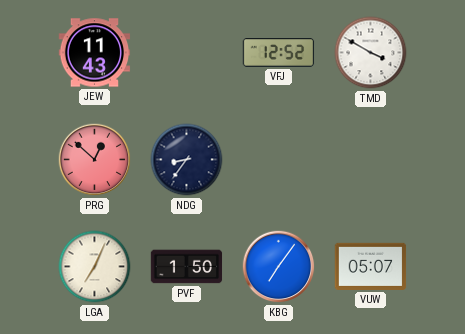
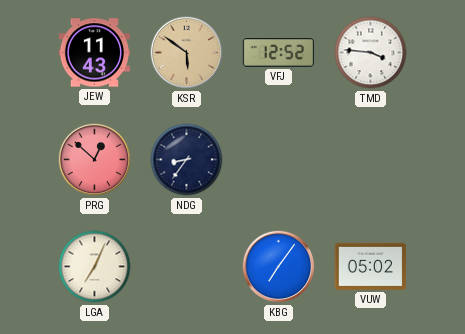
KSR: none -> 5:51
TMD: 3:50 -> 3:46
PVF: 1:50 -> none
VUW: 05:07 -> 05:02
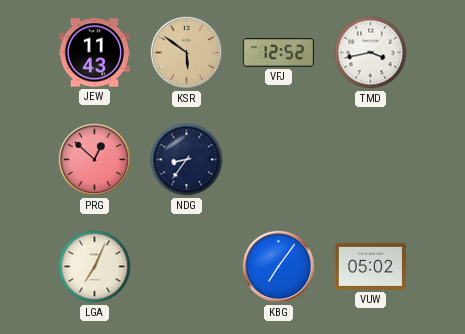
TMD: 3:46 -> 3:43
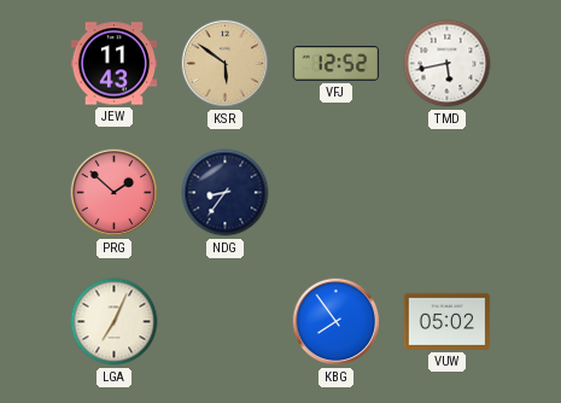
TMD: 3:43 -> 5:43
PRG: 12:52 -> 1:52
KBG: 7:06 -> 7:54
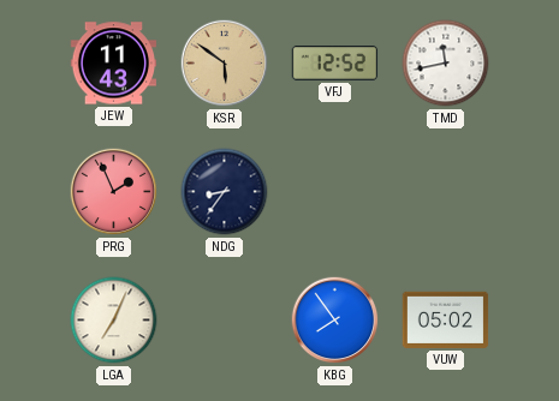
TMD: 5:43 -> 11:43
PRG: 1:52 -> 1:56
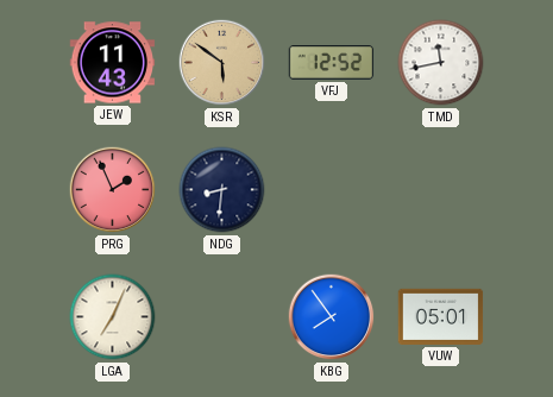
NDG: 8:36 -> 8:31
VUW: 05:02 -> 05:01
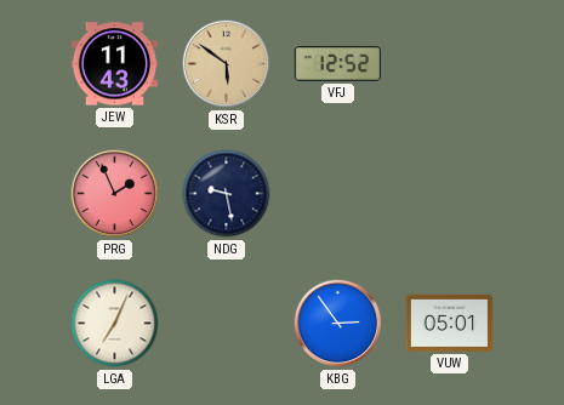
TMD: 11:43 -> none
NDG: 8:31 -> 9:28
KBG: 7:54 -> 2:54
